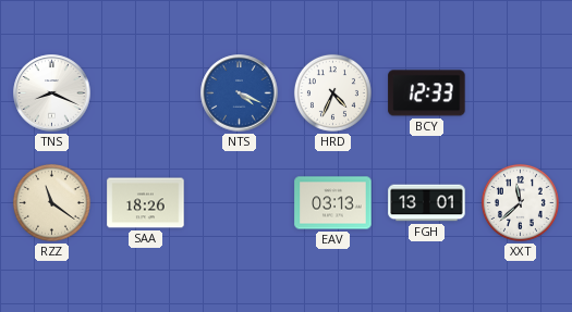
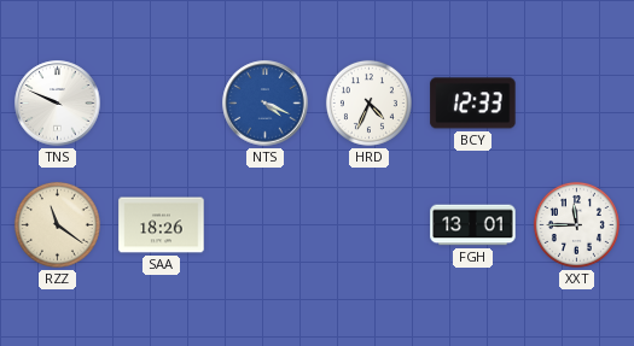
TNS: 8:19 -> 9:49
EAV: 03:13 -> none
XXT: 11:38 -> 11:45
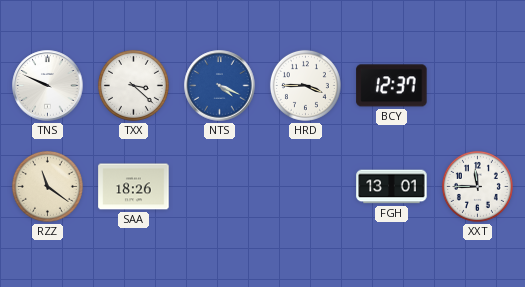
TXX: none -> 3:22
HRD: 4:34 -> 3:45
BCY: 12:33 -> 12:37
